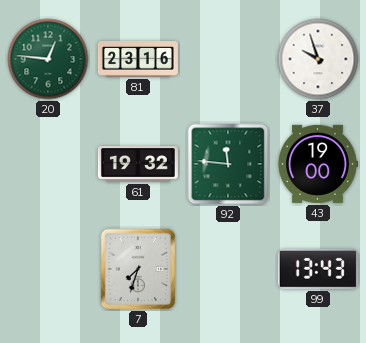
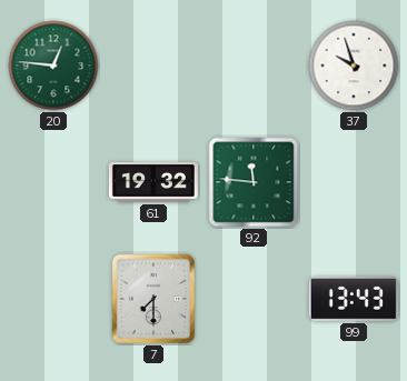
81: 23:16 -> none
43: 19:00 -> none
7: 7:33 -> 7:30
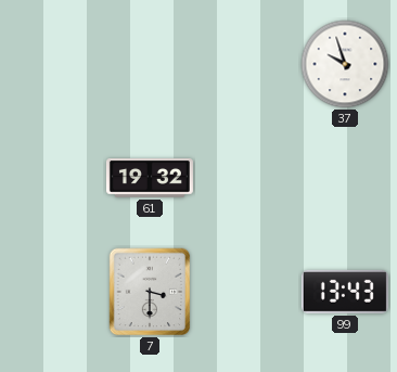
20: 12:46 -> none
92: 11:46 -> none
7: 7:30 -> 3:30
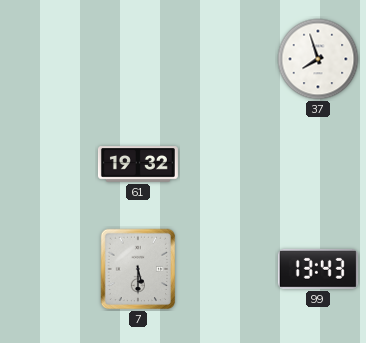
37: 9:57 -> 7:57
7: 3:30 -> 5:30
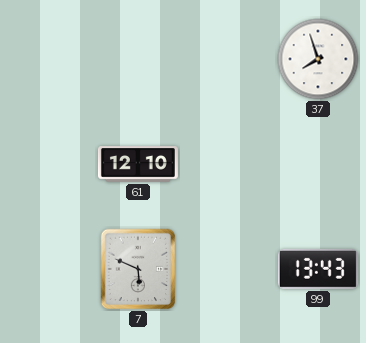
61: 19:32 -> 12:10
7: 5:30 -> 5:49
